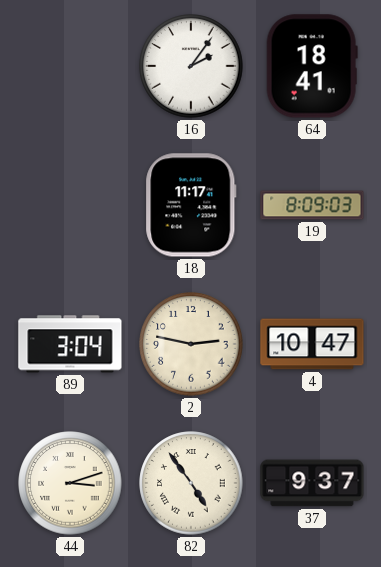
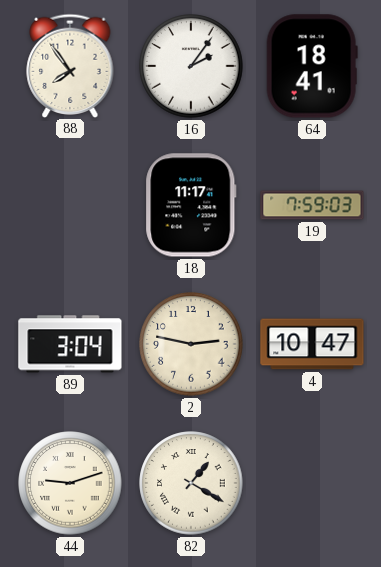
88: none -> 7:54
19: 8:09 -> 7:59
44: 3:12 -> 9:12
82: 4:54 -> 1:20
37: 9:37 -> none
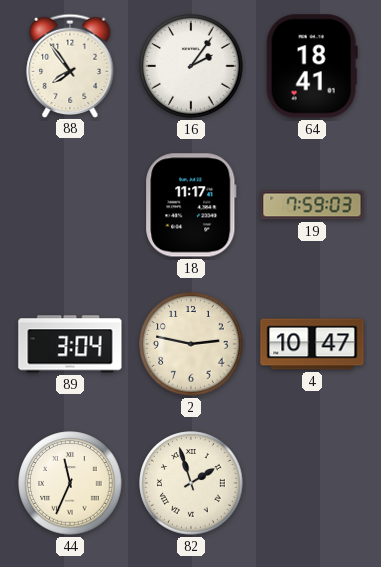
44: 9:12 -> 11:34
82: 1:20 -> 1:57
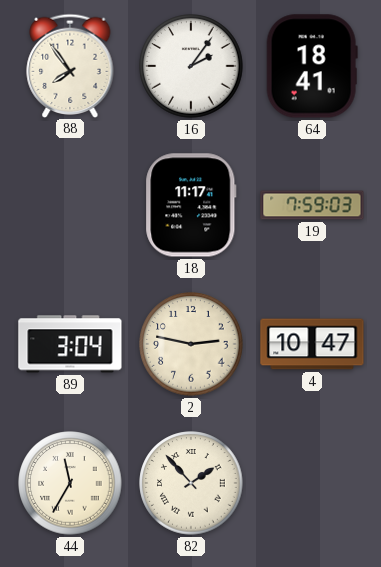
44: 11:34 -> 11:35
82: 1:57 -> 1:53
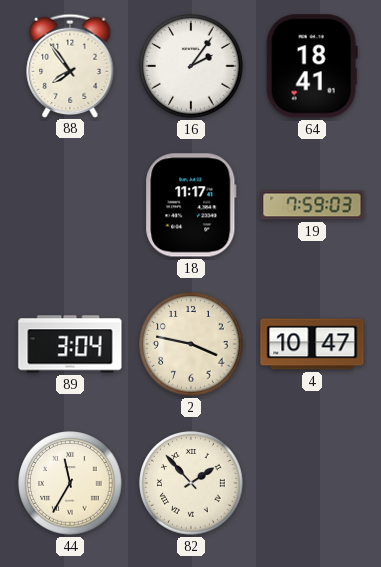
2: 2:47 -> 3:47
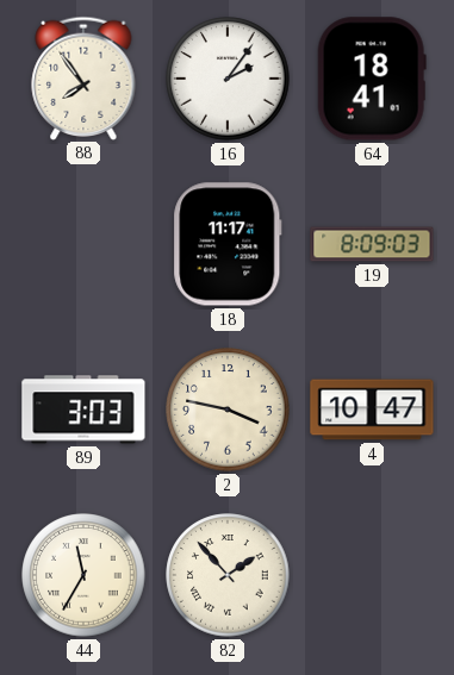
19: 7:59 -> 8:09
89: 3:04 -> 3:03
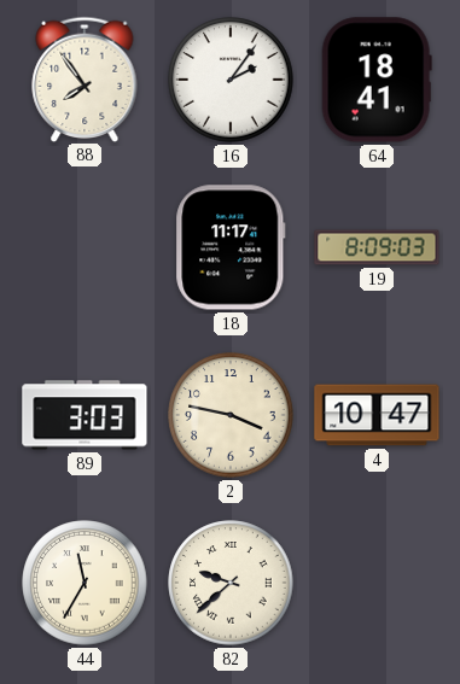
82: 1:53 -> 9:38
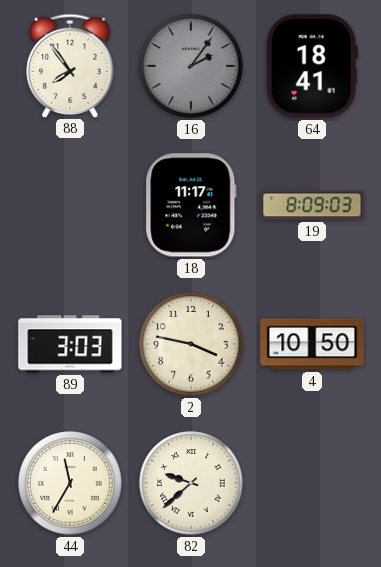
16 dial: white -> grey
4: 10:47 -> 10:50
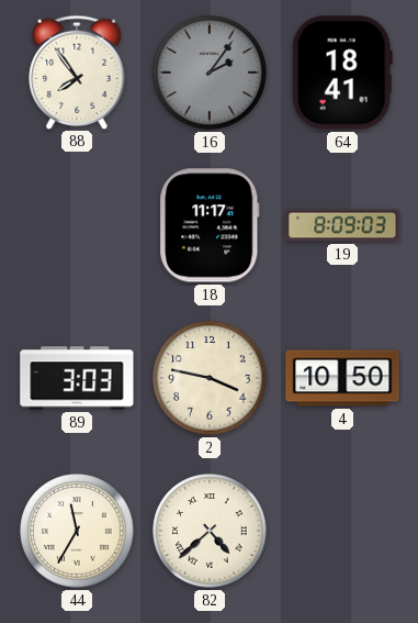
82: 9:38 -> 4:38
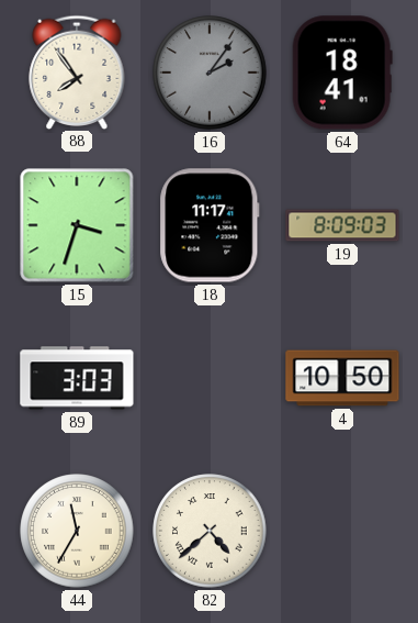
15: none -> 3:33
2: 3:47 -> none
